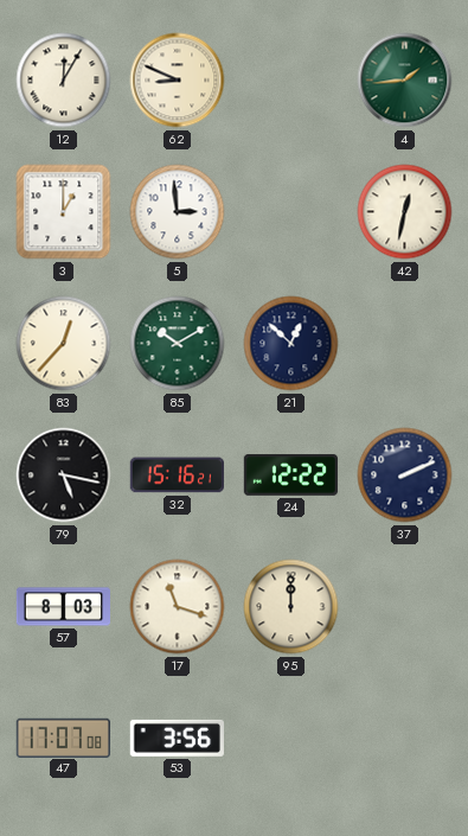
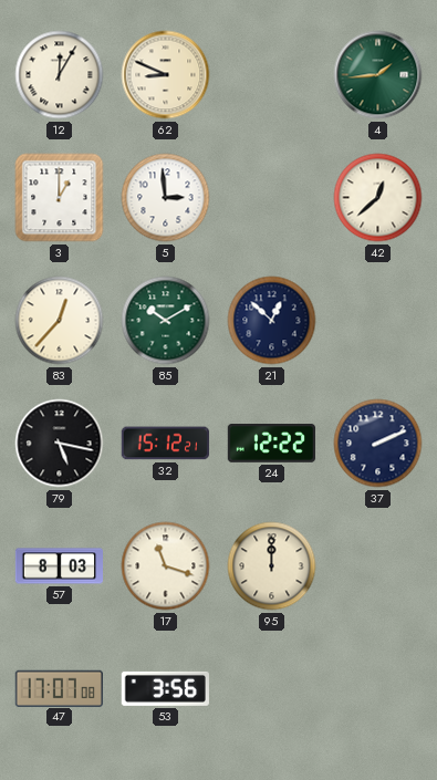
42: 12:32 -> 12:38
32: 15:16 -> 15:12
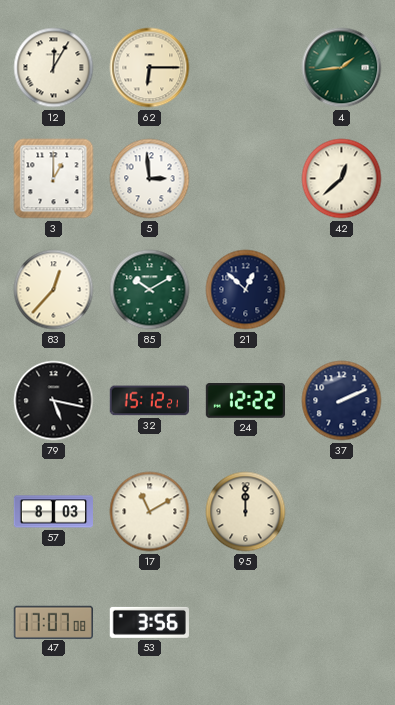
62: 8:49 -> 6:15
17: 11:18 -> 11:10
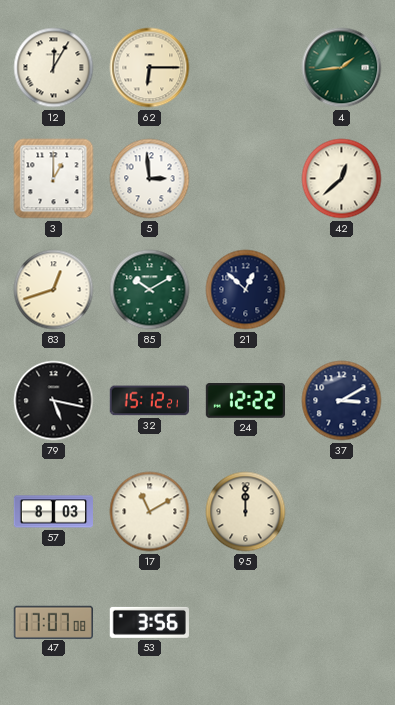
83: 12:37 -> 12:42
37: 2:11 -> 3:10
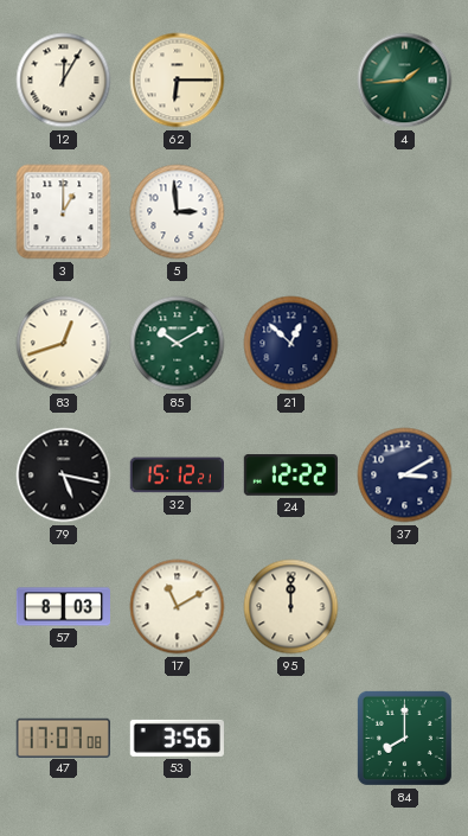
42: 12:38 -> none
84: none -> 8:00
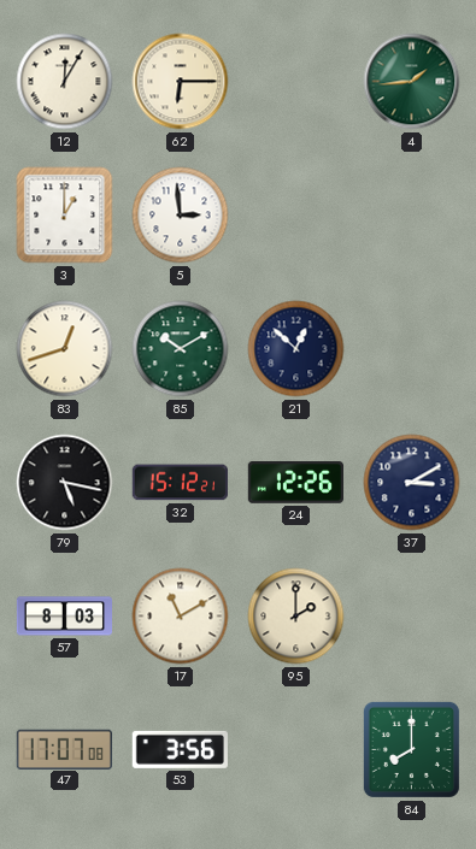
24: 12:22 -> 12:26
95: 12:00 -> 2:00
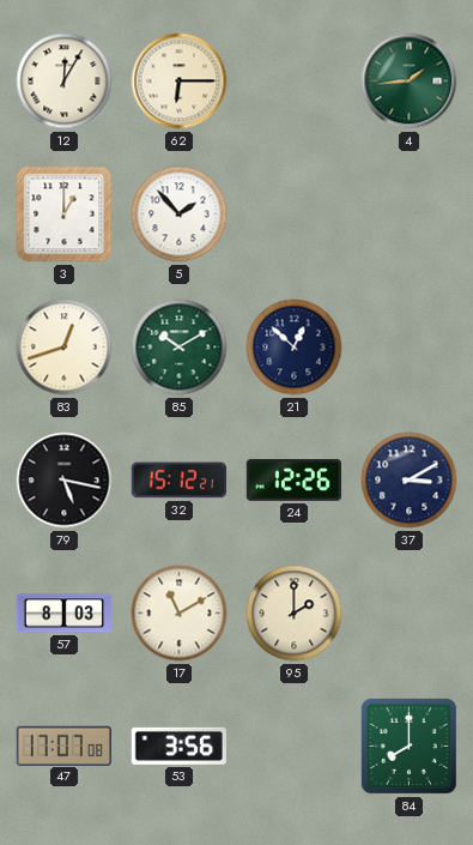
5: 2:59 -> 1:53
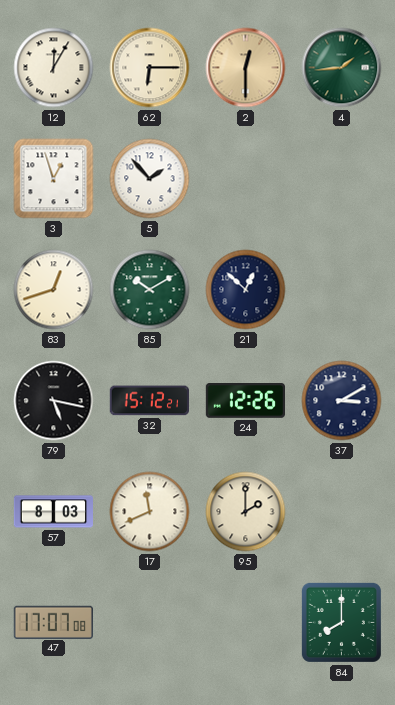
2: none -> 12:30
3: 1:00 -> 12:57
17: 11:10 -> 11:41
53: 3:56 -> none
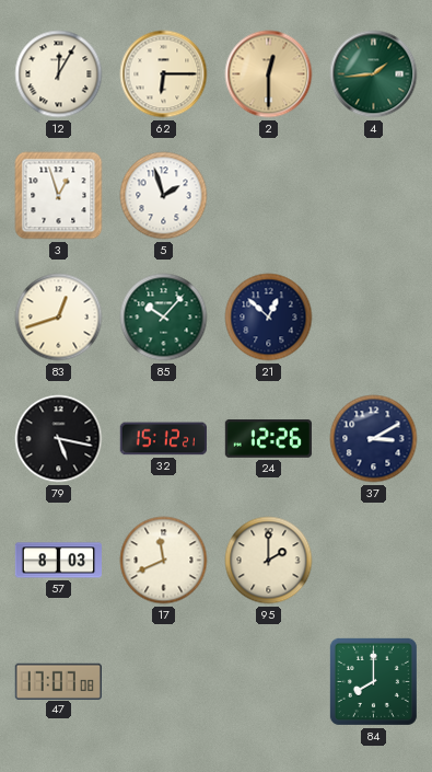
5: 1:53 -> 1:57
85: 10:10 -> 10:07
